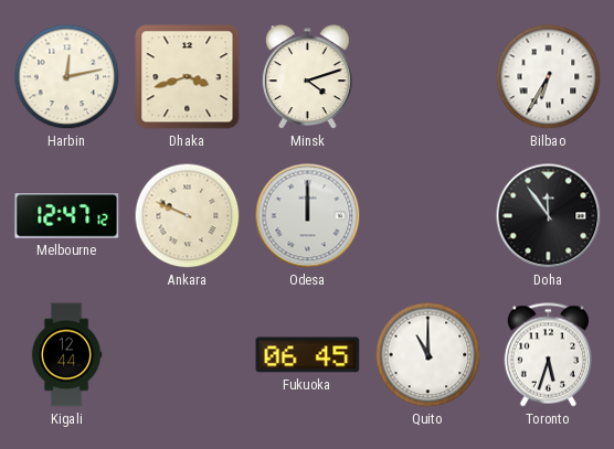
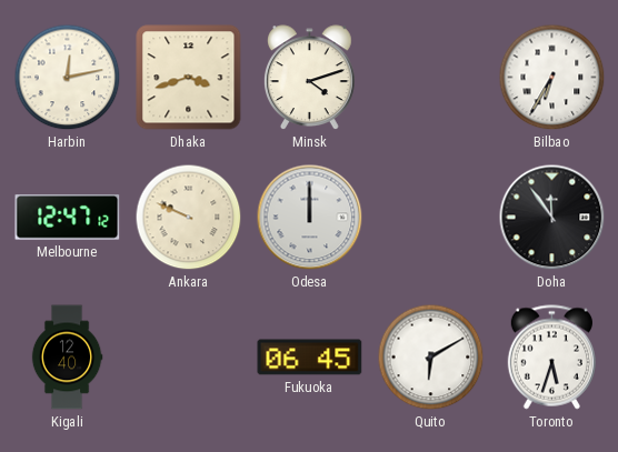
Kigali: 12:44 -> 12:40
Quito: 11:00 -> 6:10
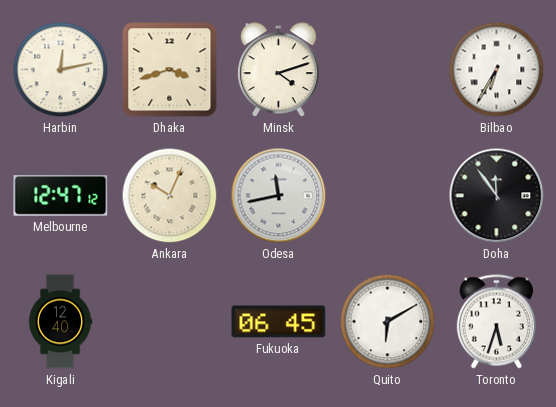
Ankara: 9:49 -> 10:04
Odesa: 12:00 -> 11:43
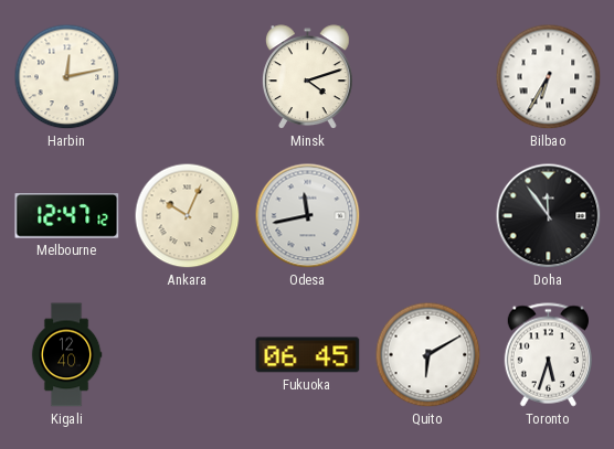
Dhaka: 3:42 -> none
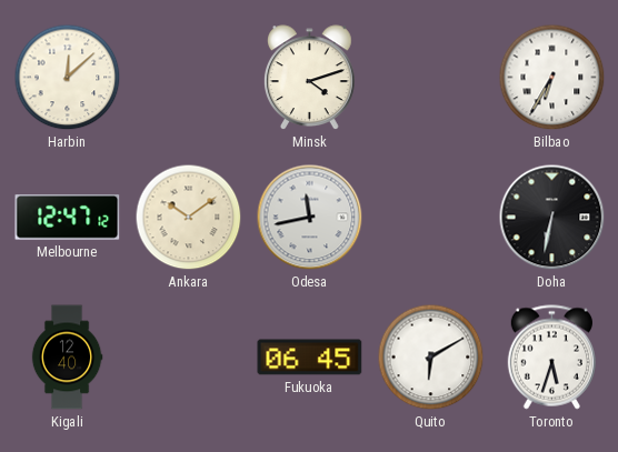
Harbin: 12:13 -> 12:08
Ankara: 10:04 -> 10:09
Doha: 11:54 -> 6:32
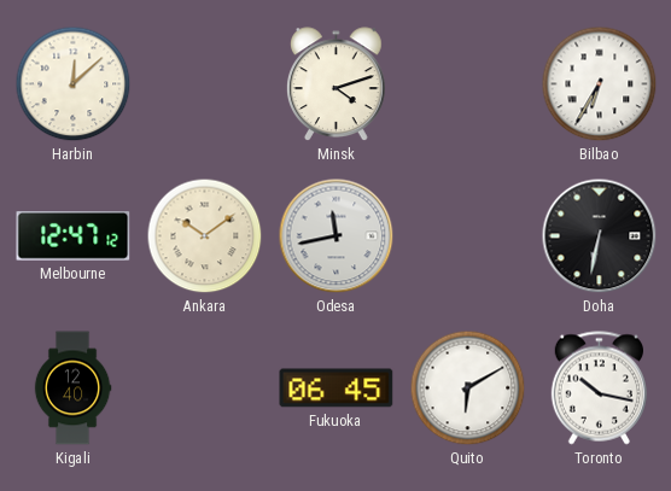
Toronto: 5:33 -> 10:17
